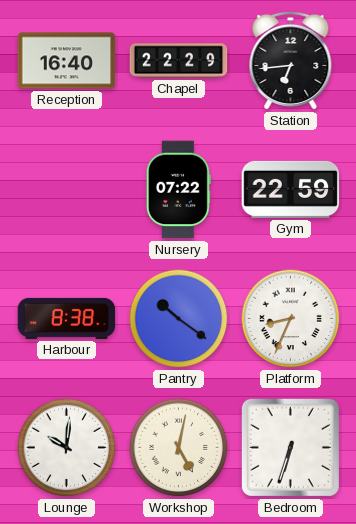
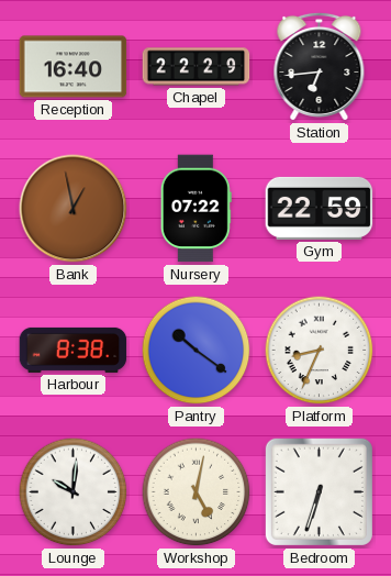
Bank: none -> 12:58
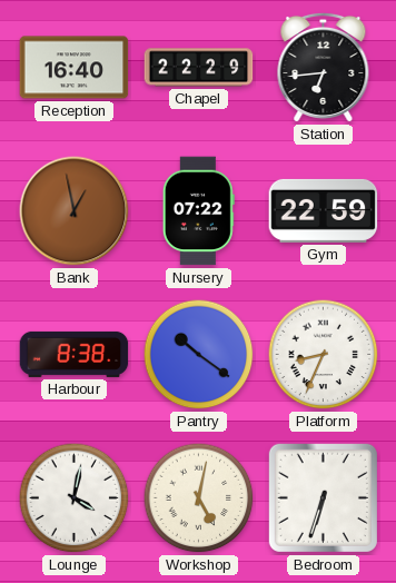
Lounge: 10:01 -> 4:02
